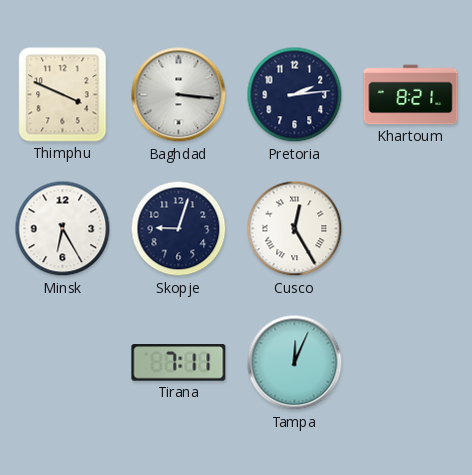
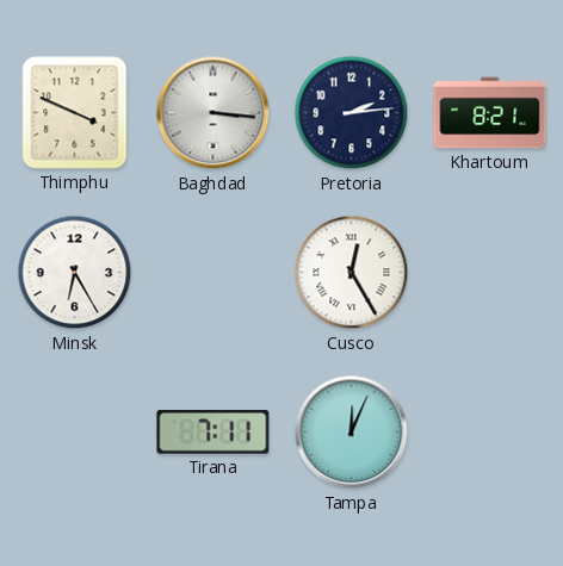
Skopje: 9:03 -> none
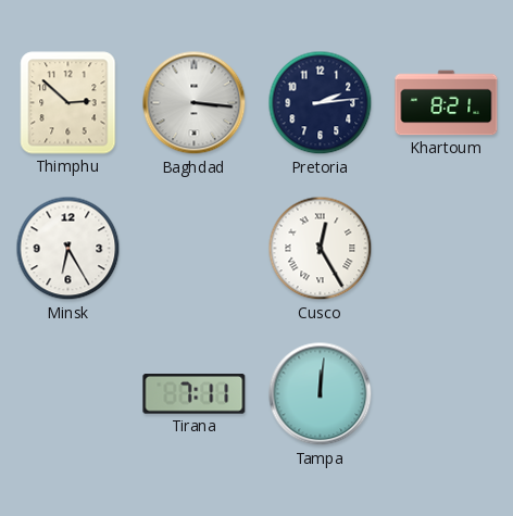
Thimphu: 3:49 -> 2:52
Tampa: 12:04 -> 12:01
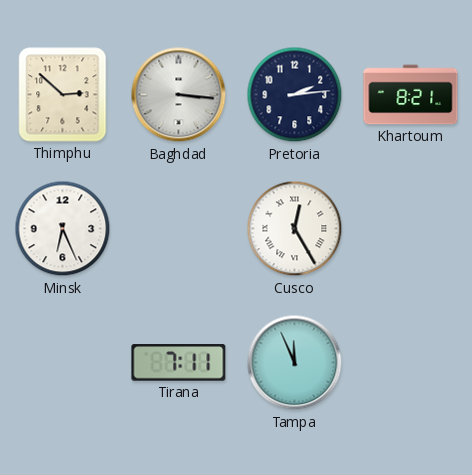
Minsk: 6:25 -> 6:26
Tampa: 12:01 -> 11:56
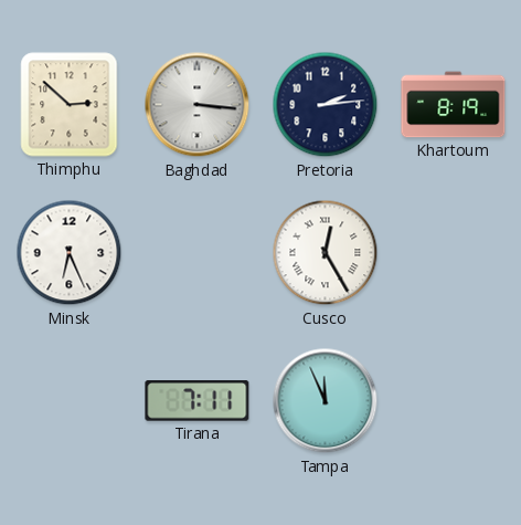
Khartoum: 8:21 -> 8:19
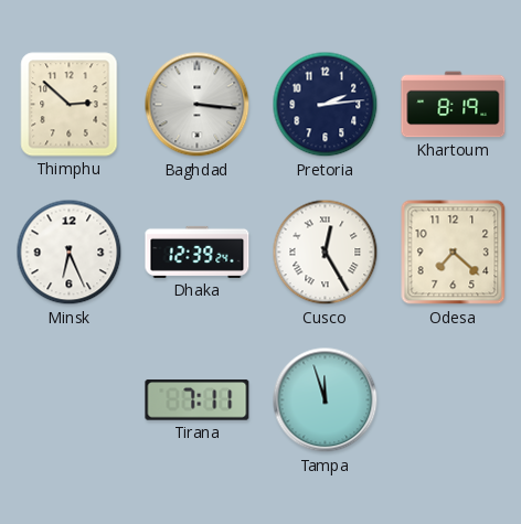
Dhaka: none -> 12:39
Odesa: none -> 7:22
Tampa: 11:56 -> 11:57
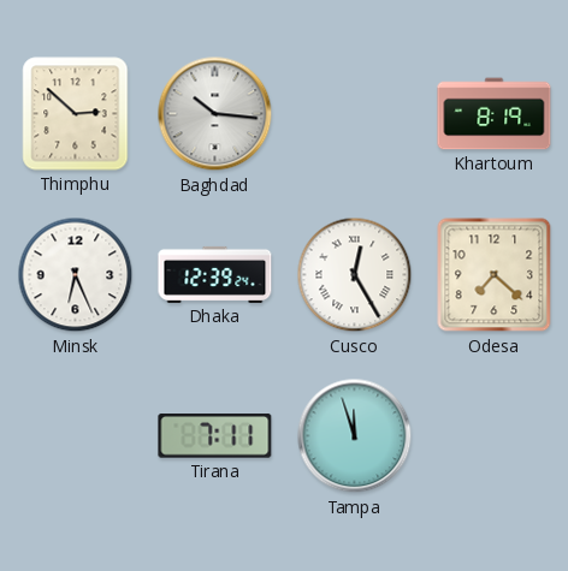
Baghdad: 3:16 -> 10:16
Pretoria: 2:14 -> none
